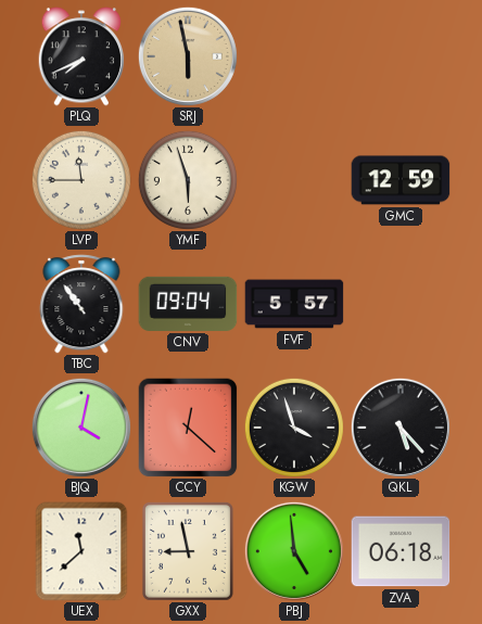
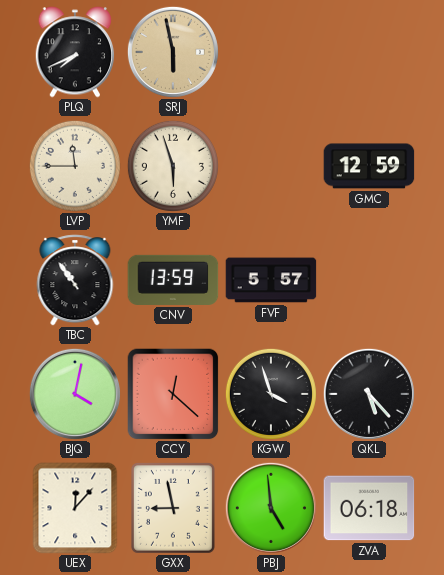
CNV: 09:04 -> 13:59
UEX: 11:38 -> 12:07
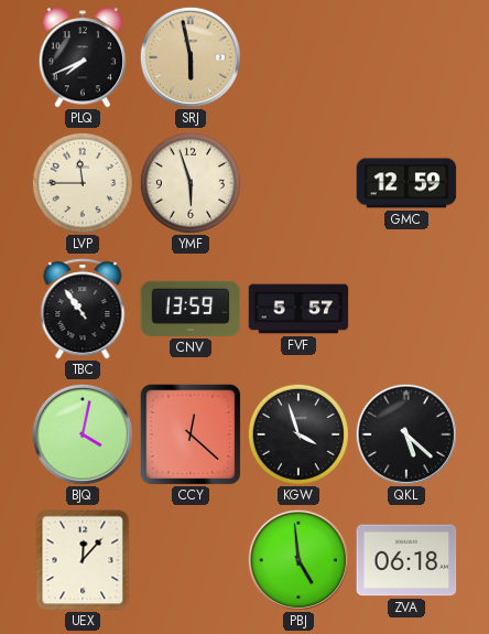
QKL: 5:23 -> 5:22
GXX: 8:58 -> none
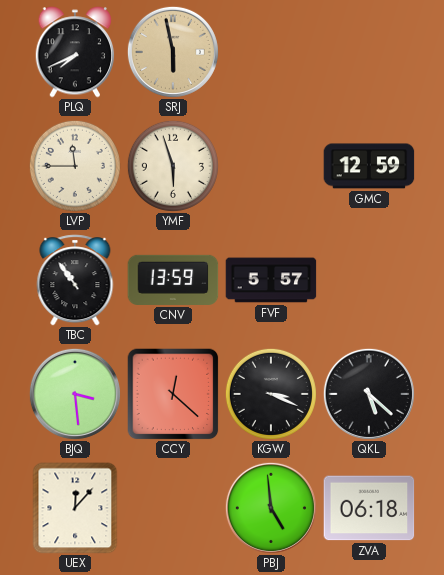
BJQ: 4:02 -> 3:29
KGW: 3:57 -> 3:19
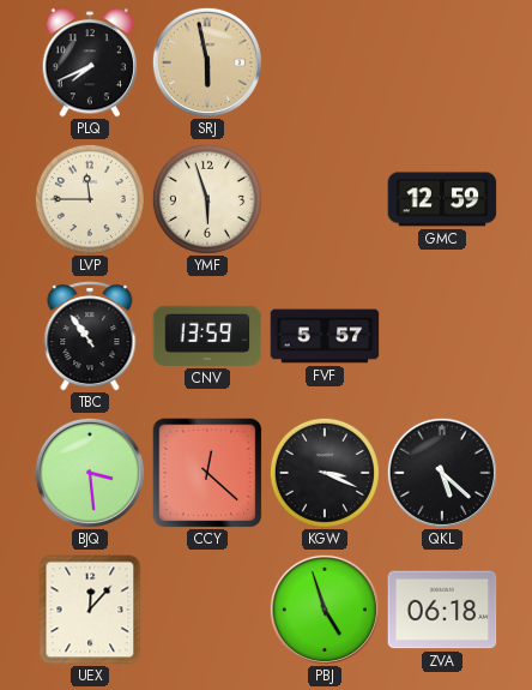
PBJ: 4:59 -> 4:57
